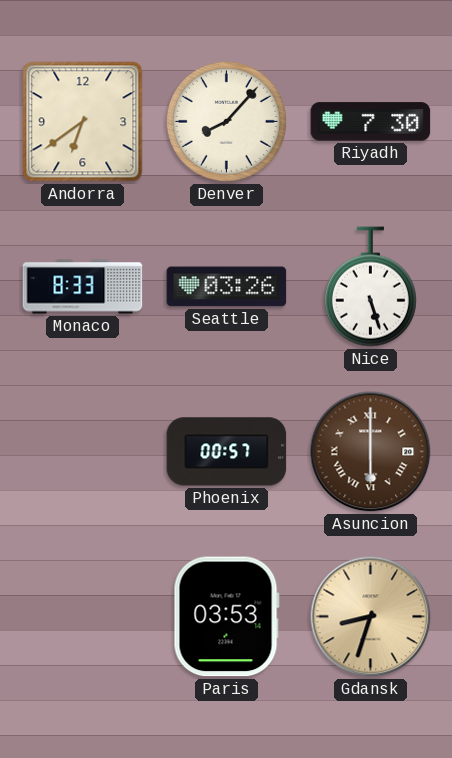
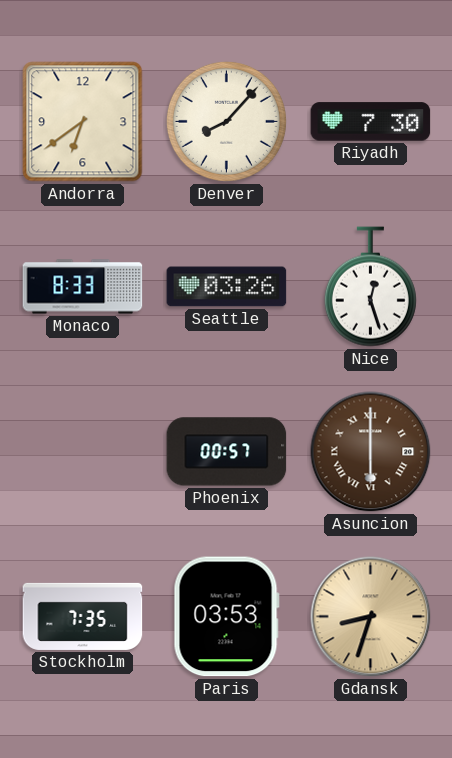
Nice: 5:27 -> 12:27
Stockholm: none -> 7:35
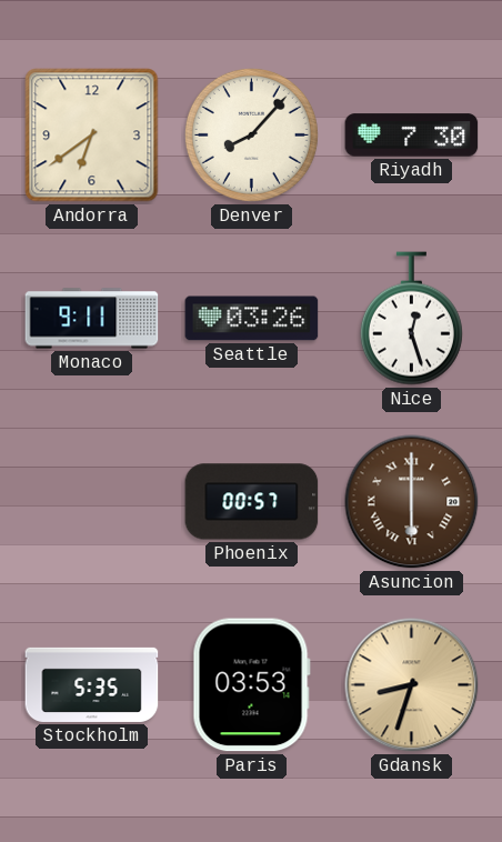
Monaco: 8:33 -> 9:11
Stockholm: 7:35 -> 5:35
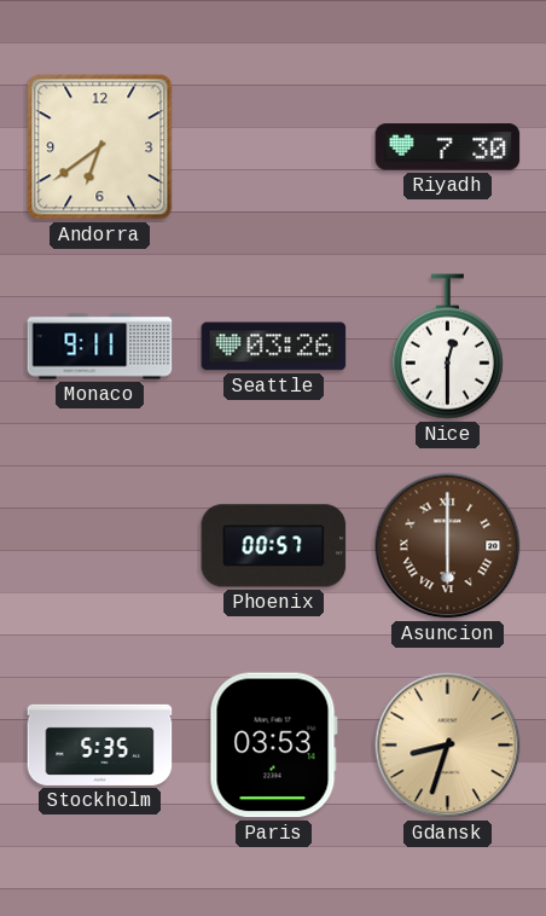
Denver: 8:07 -> none
Nice: 12:27 -> 12:30
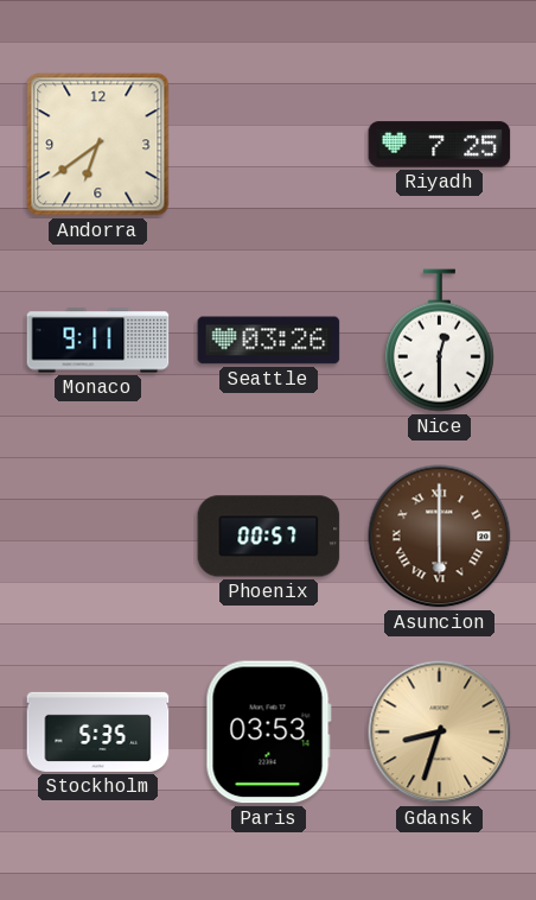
Riyadh: 7:30 -> 7:25
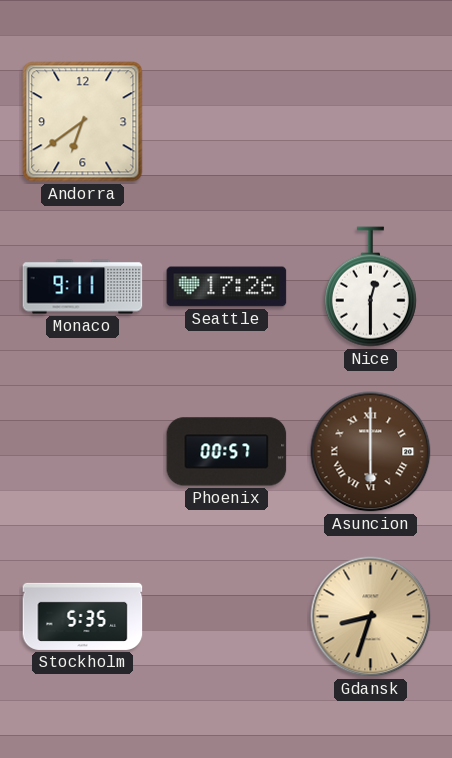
Riyadh: 7:25 -> none
Seattle: 03:26 -> 17:26
Paris: 03:53 -> none
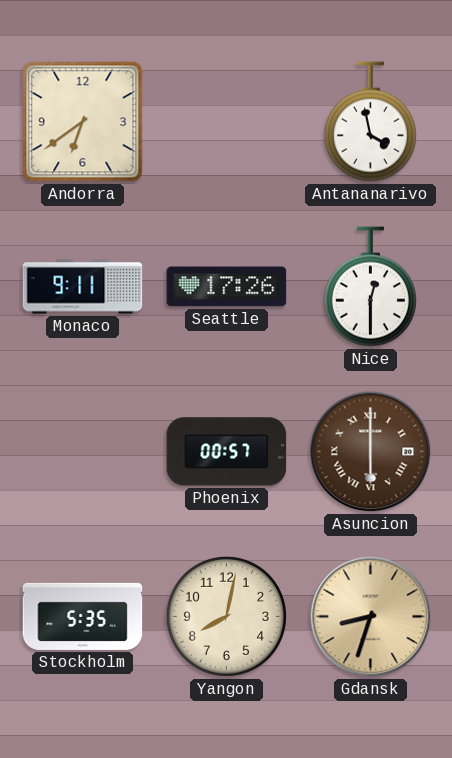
Antananarivo: none -> 3:58
Yangon: none -> 8:02
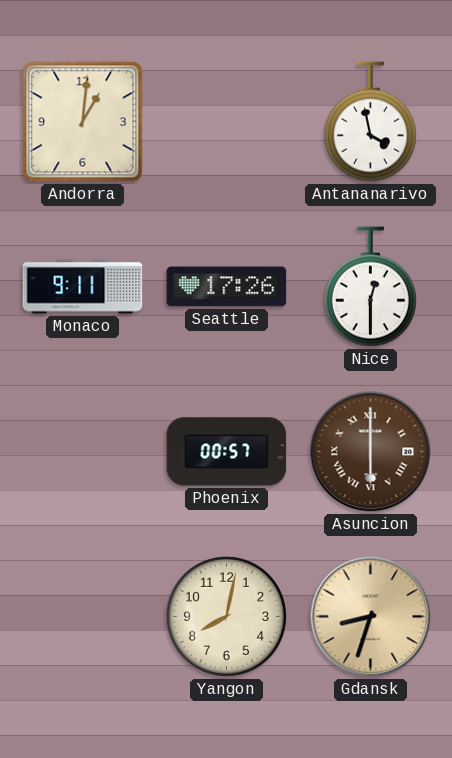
Andorra: 6:39 -> 1:01
Stockholm: 5:35 -> none
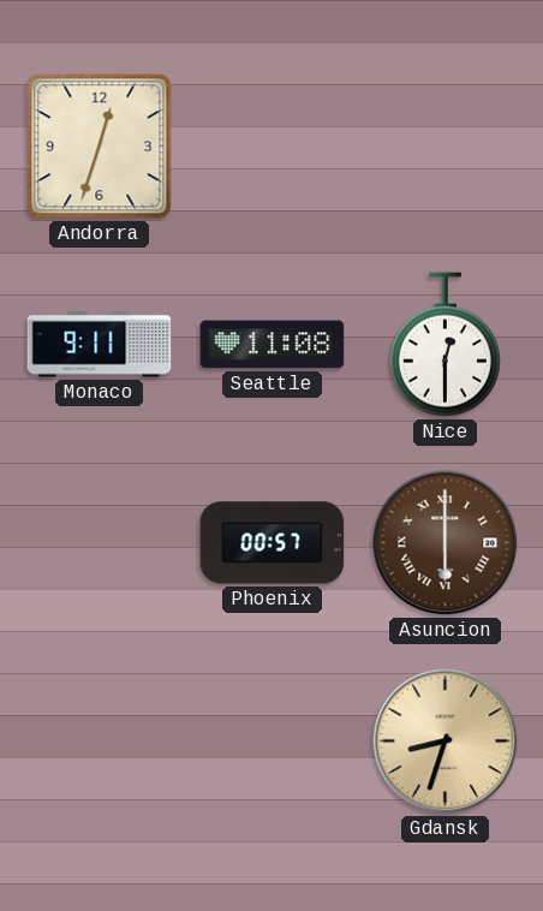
Andorra: 1:01 -> 12:33
Antananarivo: 3:58 -> none
Seattle: 17:26 -> 11:08
Yangon: 8:02 -> none
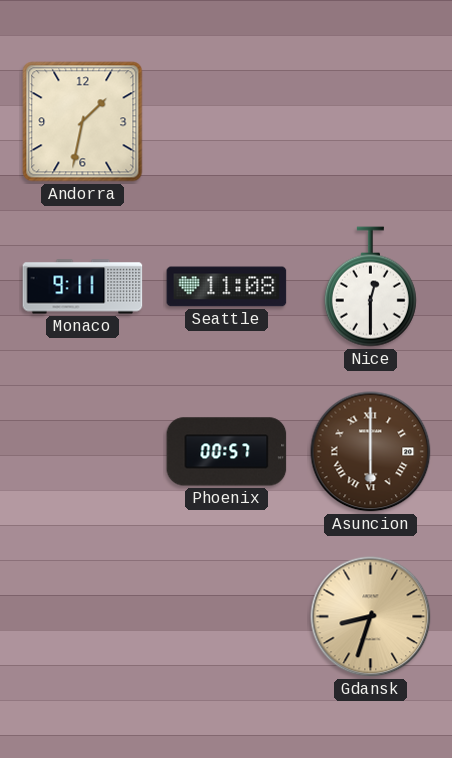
Andorra: 12:33 -> 1:32
